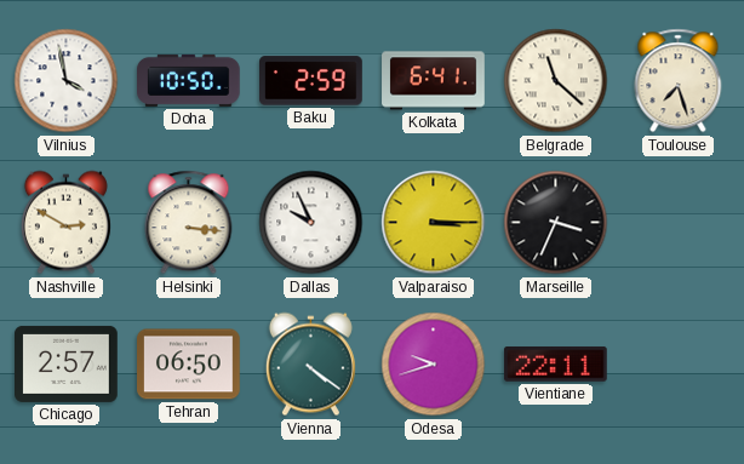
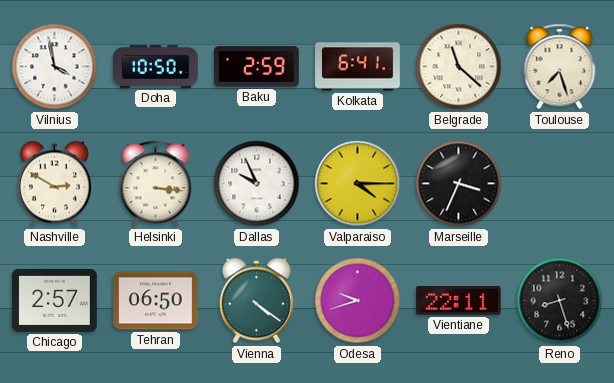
Valparaiso: 3:15 -> 4:15
Reno: none -> 8:27
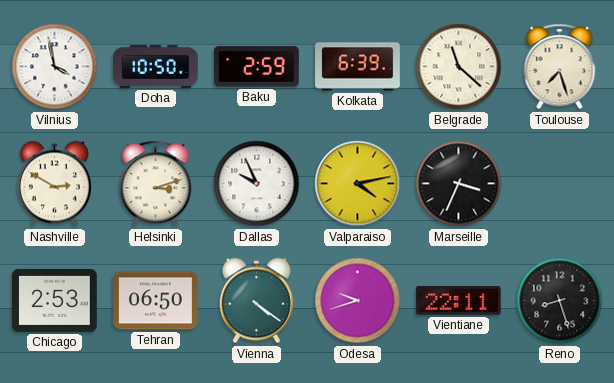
Kolkata: 6:41 -> 6:39
Helsinki: 3:16 -> 3:12
Valparaiso: 4:15 -> 4:13
Chicago: 2:57 -> 2:53
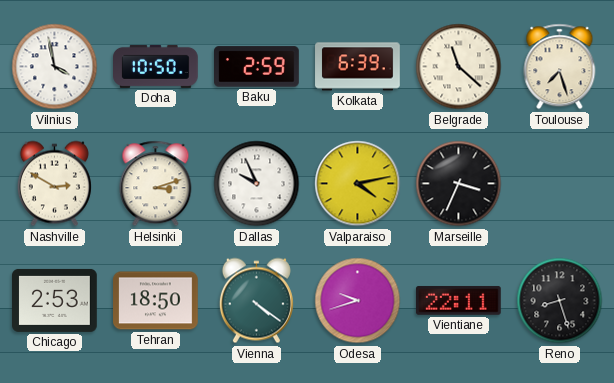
Tehran: 06:50 -> 18:50
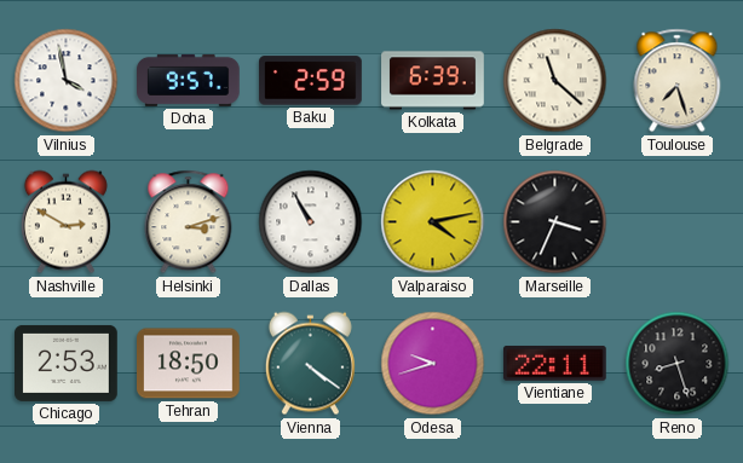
Doha: 10:50 -> 9:57
Dallas: 9:56 -> 10:55
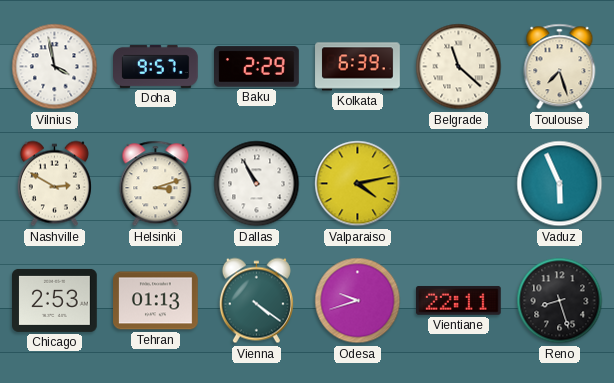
Baku: 2:59 -> 2:29
Marseille: 3:34 -> none
Vaduz: none -> 5:56
Tehran: 18:50 -> 01:13
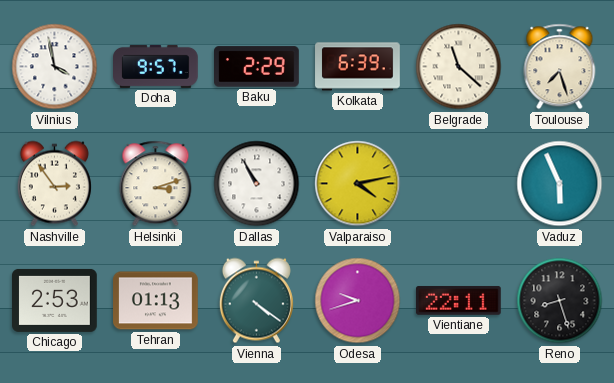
Nashville: 2:50 -> 2:54
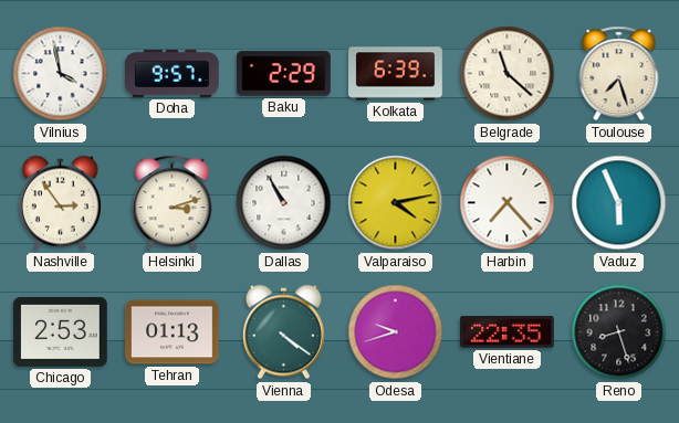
Harbin: none -> 7:23
Vientiane: 22:11 -> 22:35
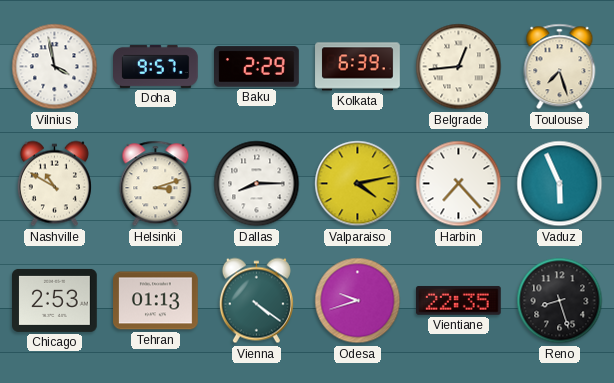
Belgrade: 11:22 -> 12:44
Nashville: 2:54 -> 10:50
Dallas: 10:55 -> 8:15
